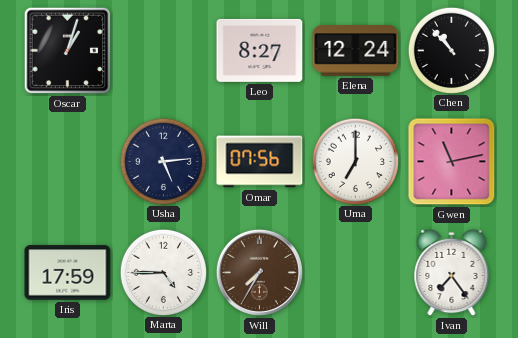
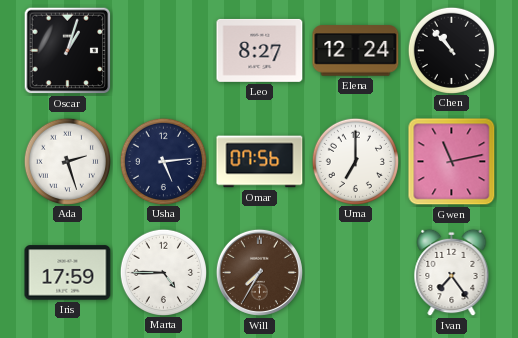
Ada: none -> 2:27
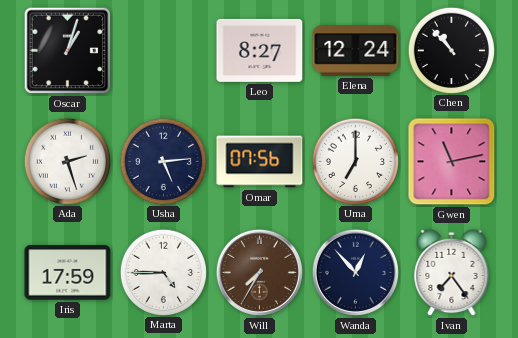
Wanda: none -> 12:53
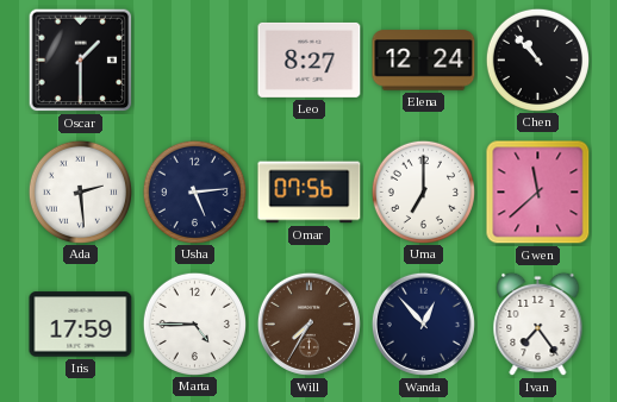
Oscar: 1:03 -> 1:30
Ada: 2:27 -> 2:29
Gwen: 11:13 -> 11:38
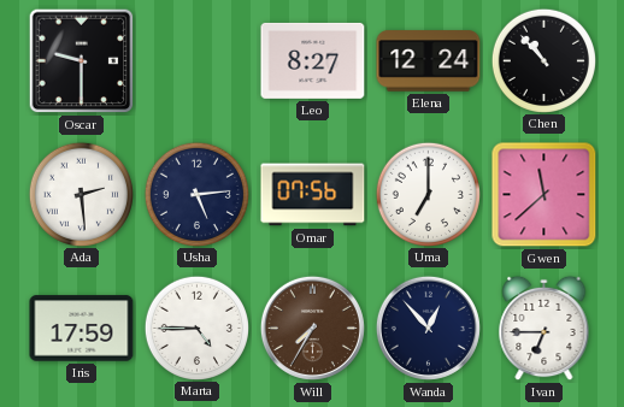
Oscar: 1:30 -> 9:30
Ivan: 7:24 -> 6:45
